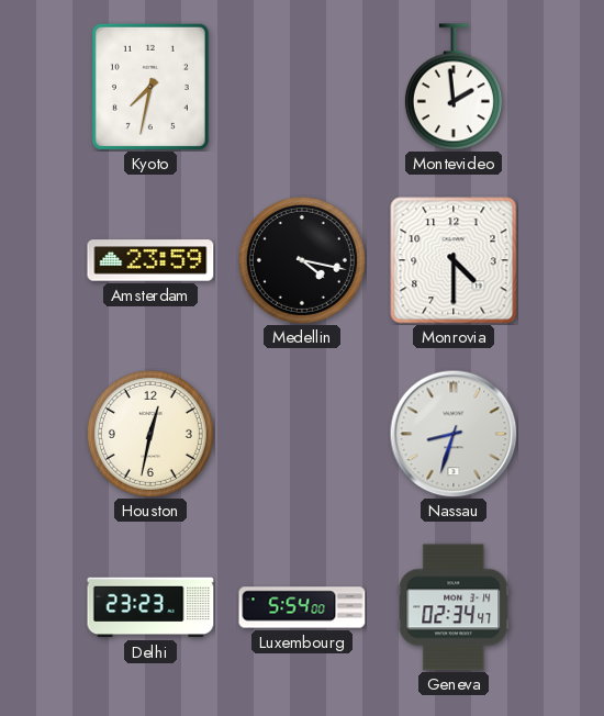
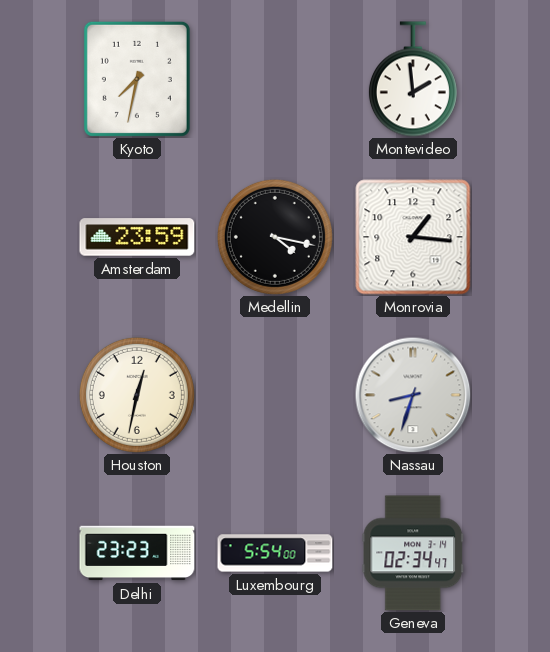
Monrovia: 4:30 -> 1:16
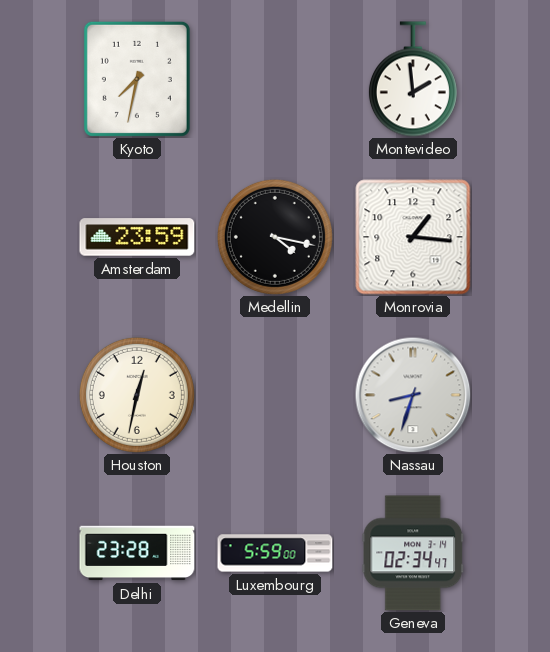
Delhi: 23:23 -> 23:28
Luxembourg: 5:54 -> 5:59
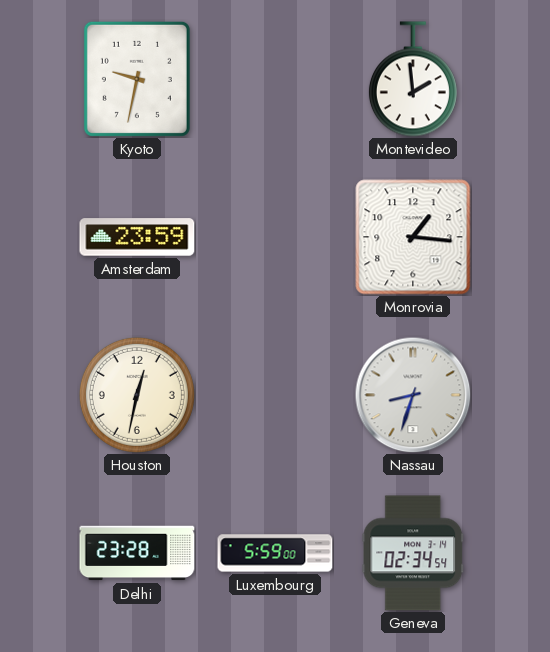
Kyoto: 7:32 -> 9:32
Medellin: 4:17 -> none
Geneva: 02:34:47 -> 02:34:54
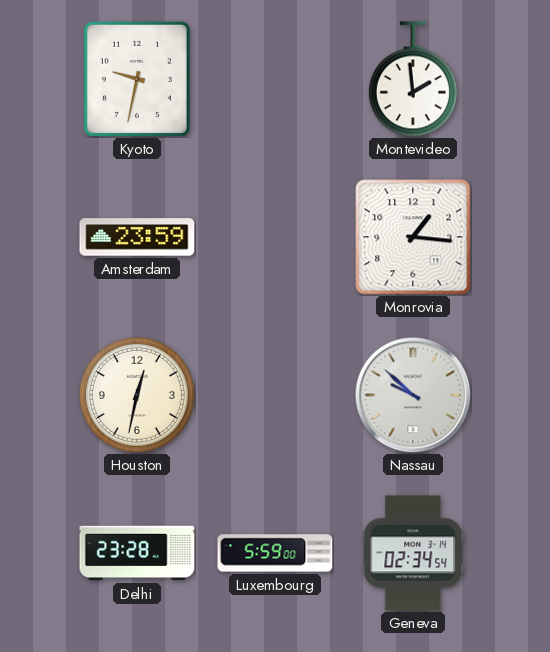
Nassau: 8:33 -> 9:52
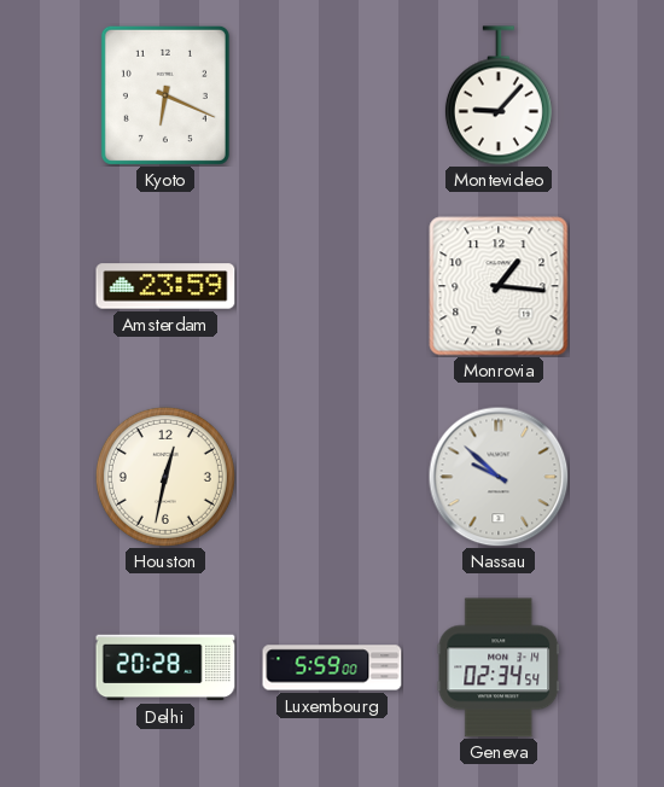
Kyoto: 9:32 -> 6:19
Montevideo: 1:59 -> 9:07
Delhi: 23:28 -> 20:28
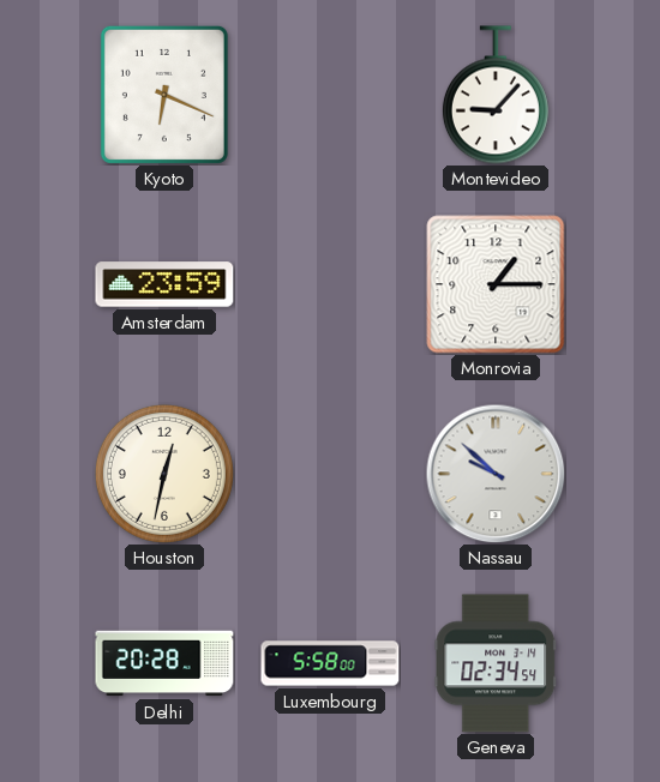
Monrovia: 1:16 -> 1:15
Luxembourg: 5:59 -> 5:58
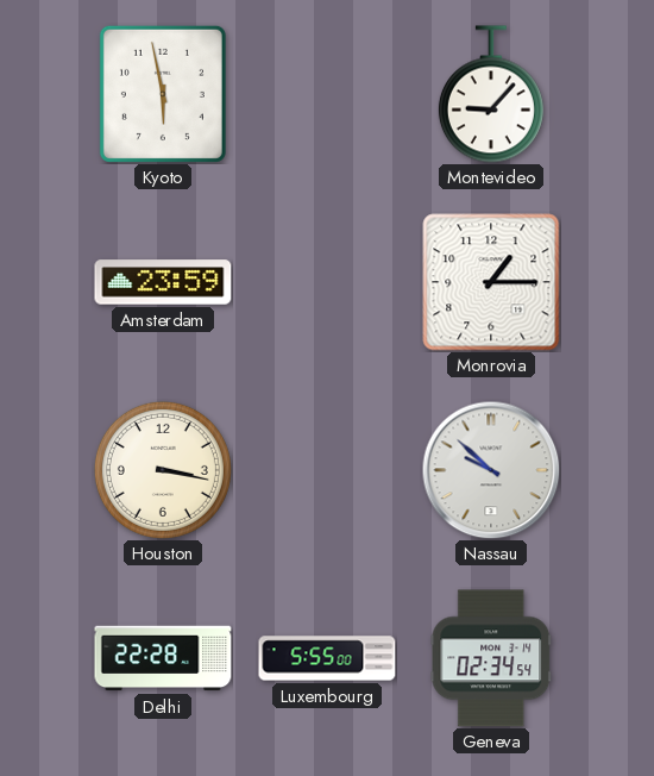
Kyoto: 6:19 -> 5:58
Houston: 12:32 -> 3:17
Delhi: 20:28 -> 22:28
Luxembourg: 5:58 -> 5:55
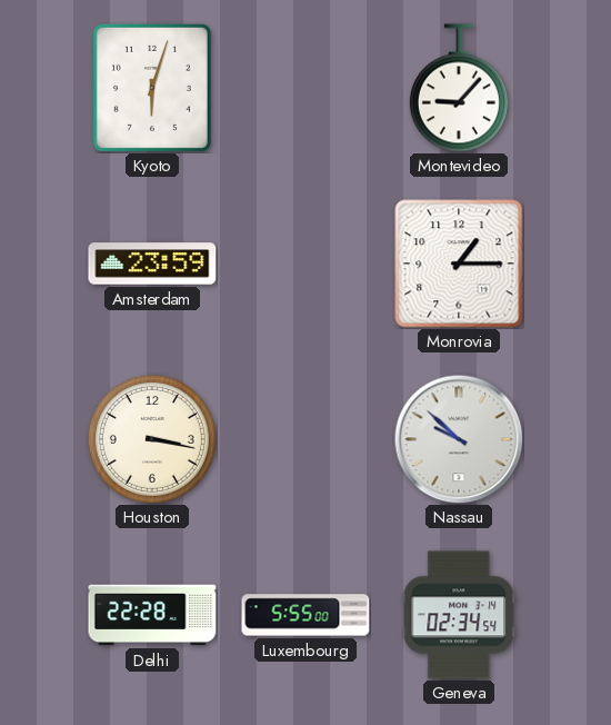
Kyoto: 5:58 -> 6:03
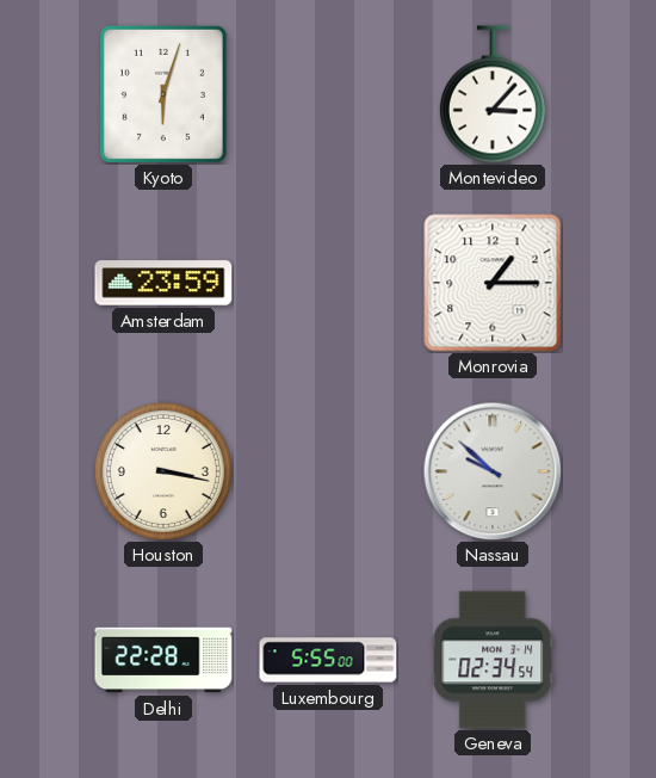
Montevideo: 9:07 -> 3:07
